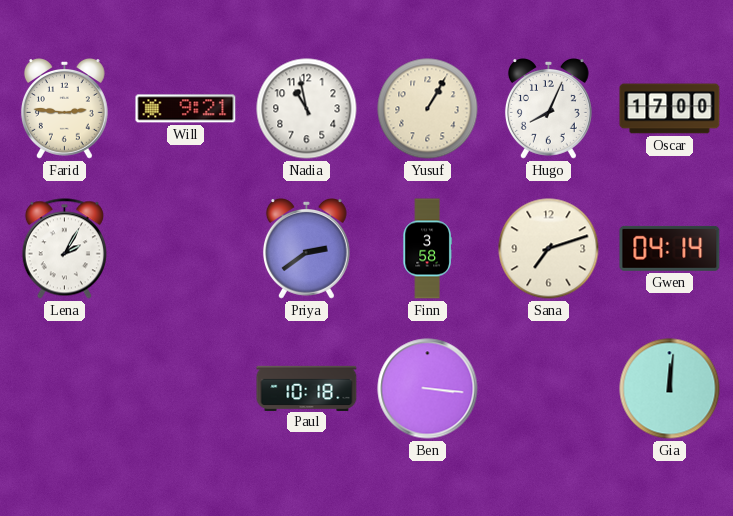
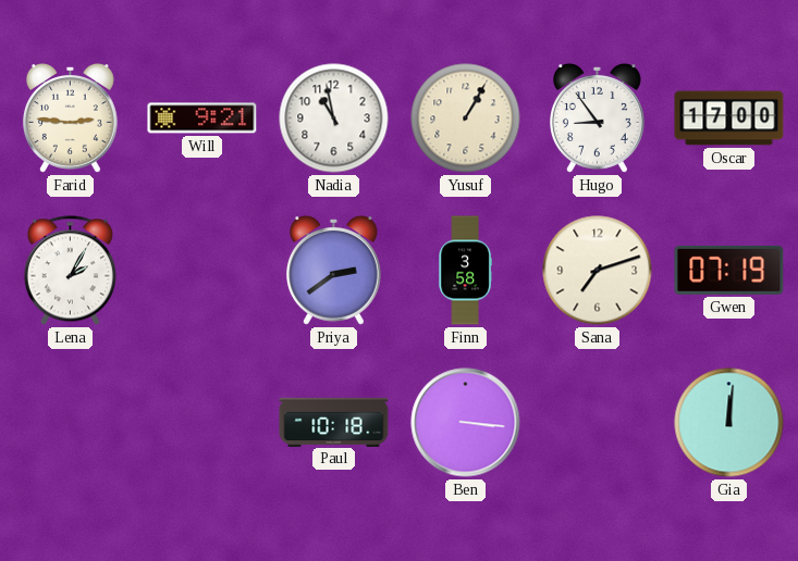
Hugo: 8:04 -> 8:54
Gwen: 04:14 -> 07:19
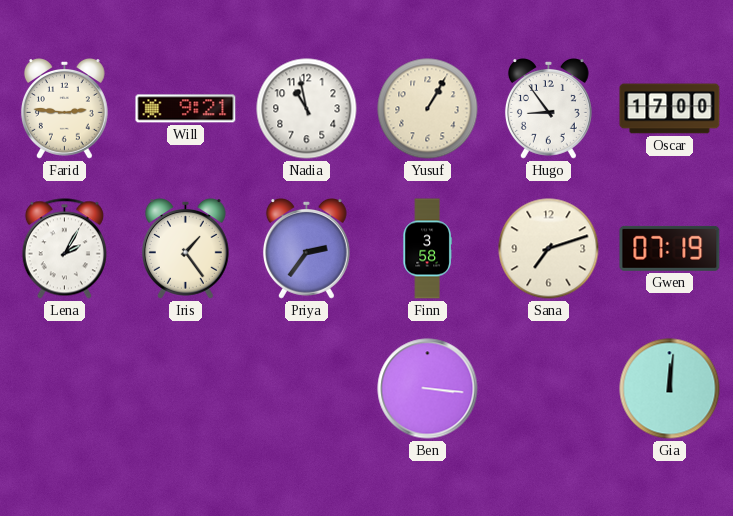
Iris: none -> 1:24
Priya: 2:39 -> 2:36
Paul: 10:18 -> none
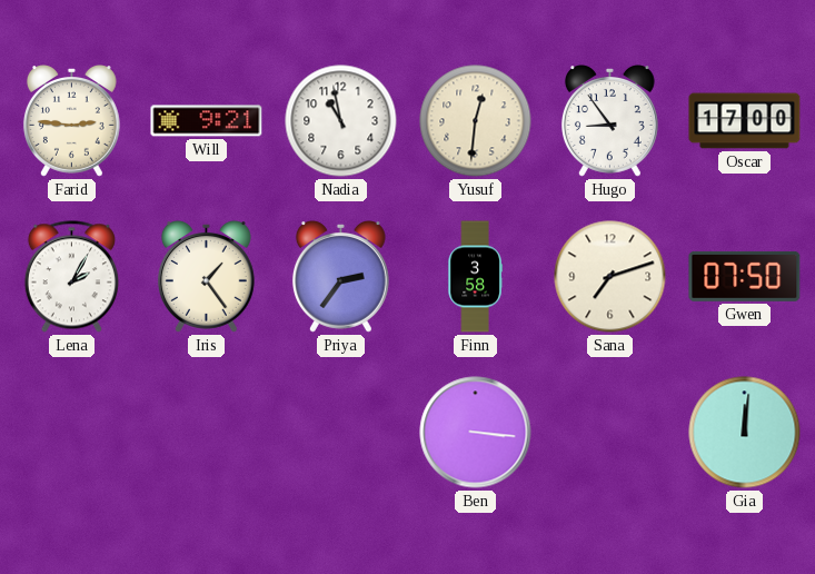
Yusuf: 1:05 -> 12:31
Gwen: 07:19 -> 07:50
